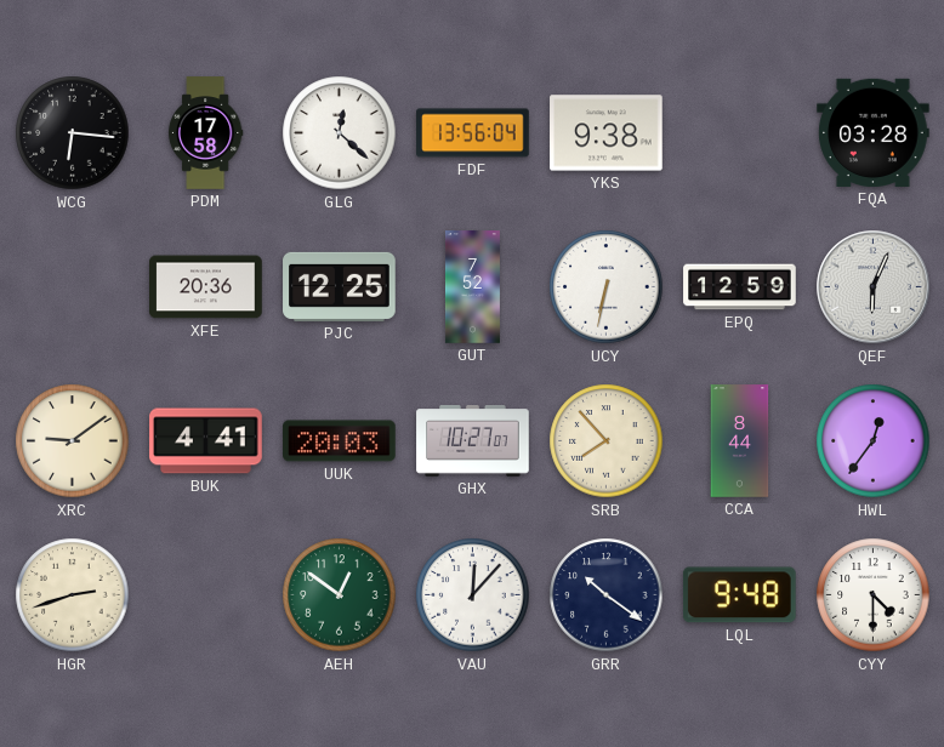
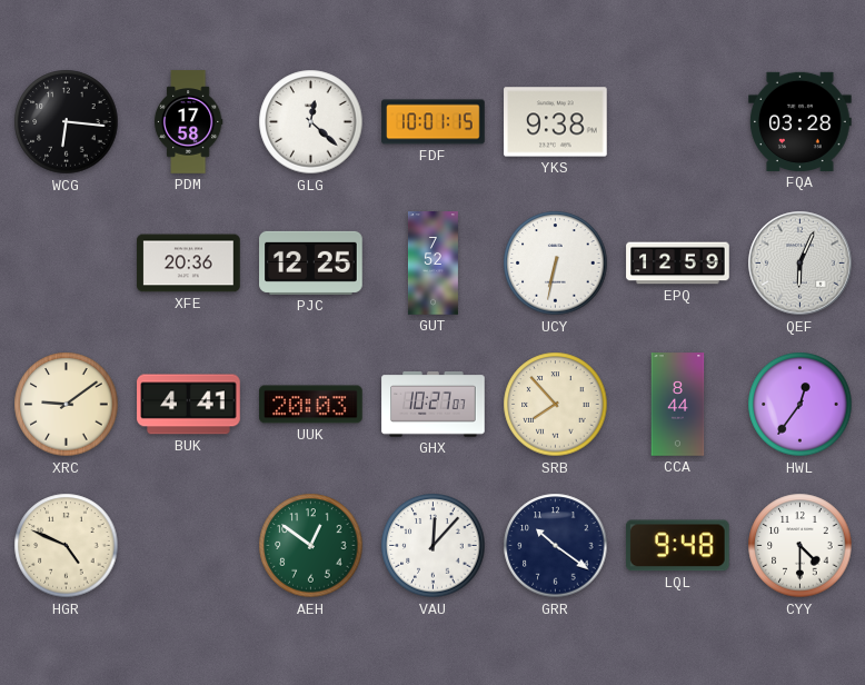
FDF: 13:56 -> 10:01
HGR: 2:42 -> 4:49
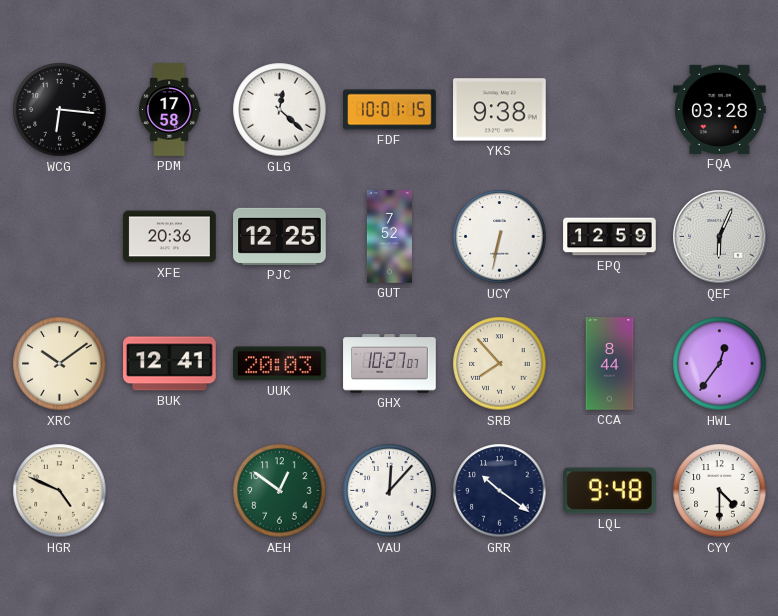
XRC: 9:09 -> 10:09
BUK: 4:41 -> 12:41
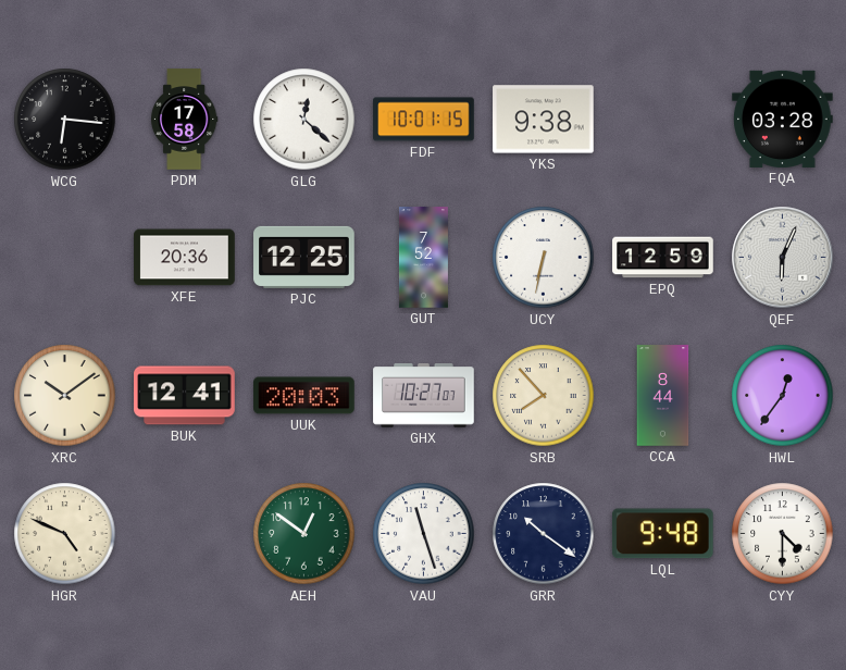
VAU: 12:07 -> 11:27
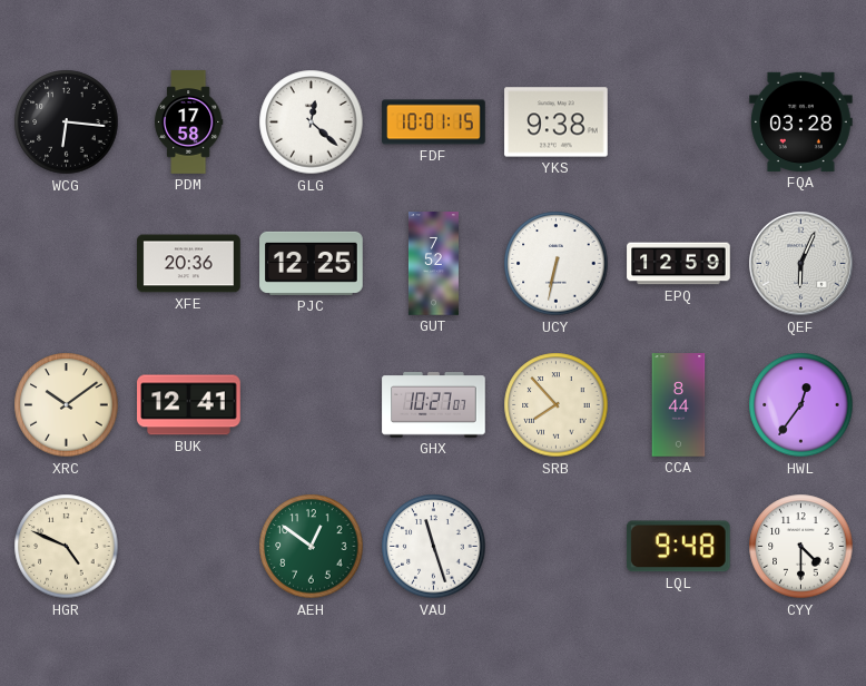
UUK: 20:03 -> none
GRR: 10:21 -> none
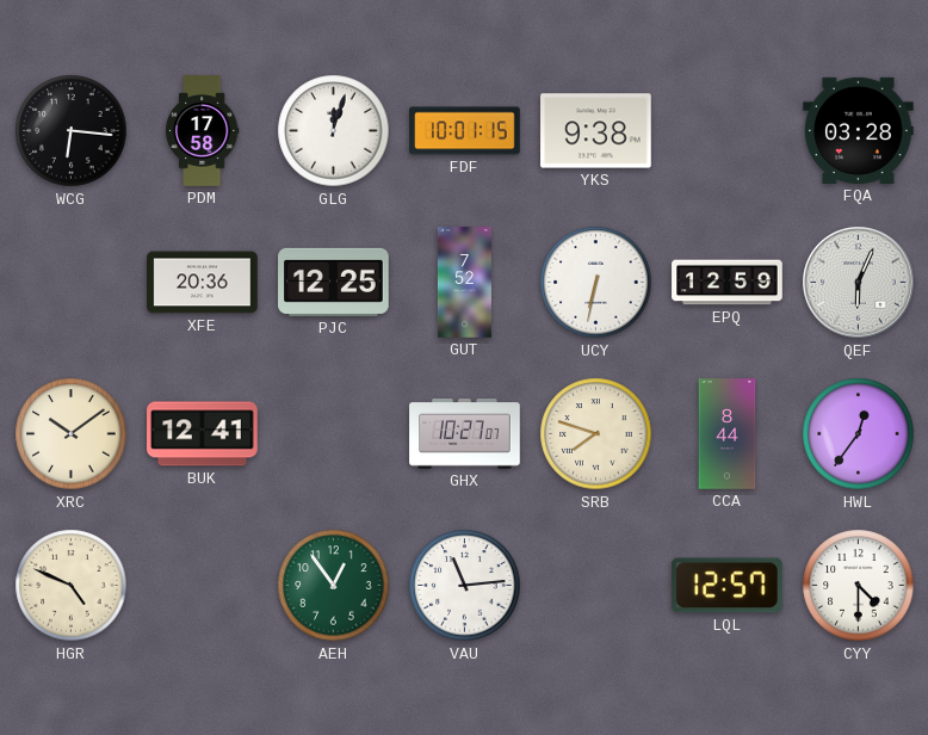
GLG: 12:22 -> 12:03
SRB: 7:53 -> 7:48
AEH: 12:51 -> 12:54
VAU: 11:27 -> 11:14
LQL: 9:48 -> 12:57
